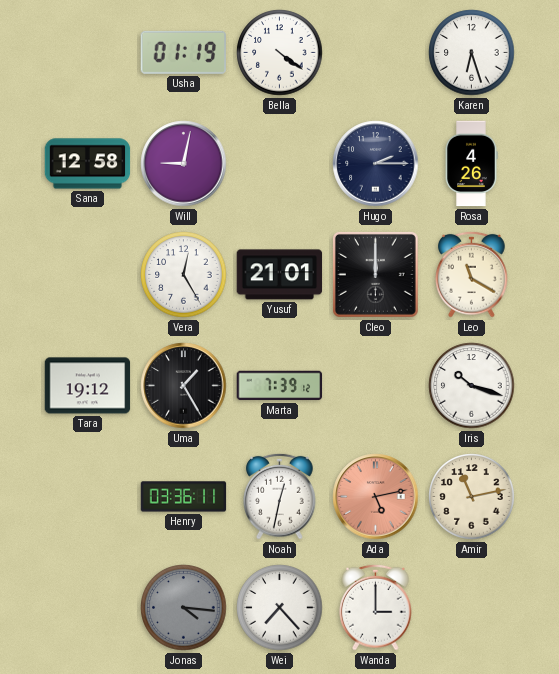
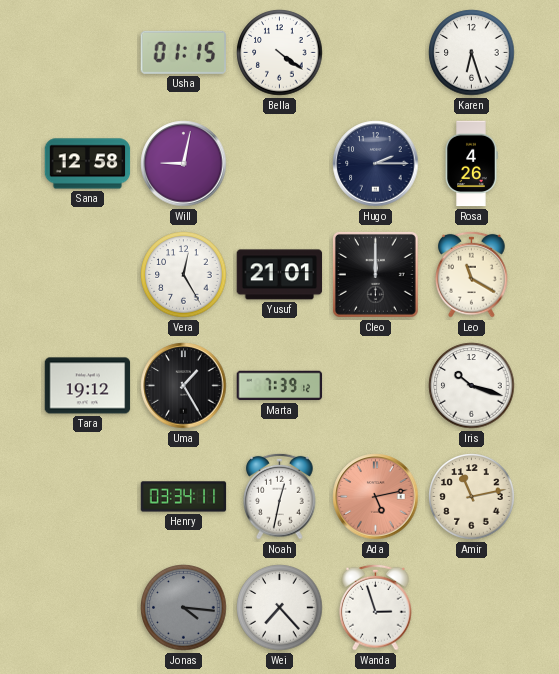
Usha: 01:19 -> 01:15
Henry: 03:36 -> 03:34
Wanda: 3:00 -> 2:57
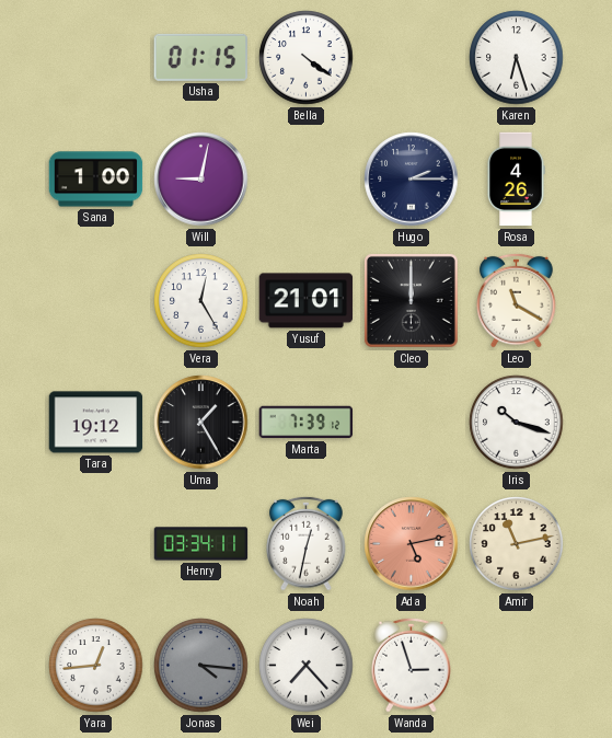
Sana: 12:58 -> 1:00
Yara: none -> 12:44
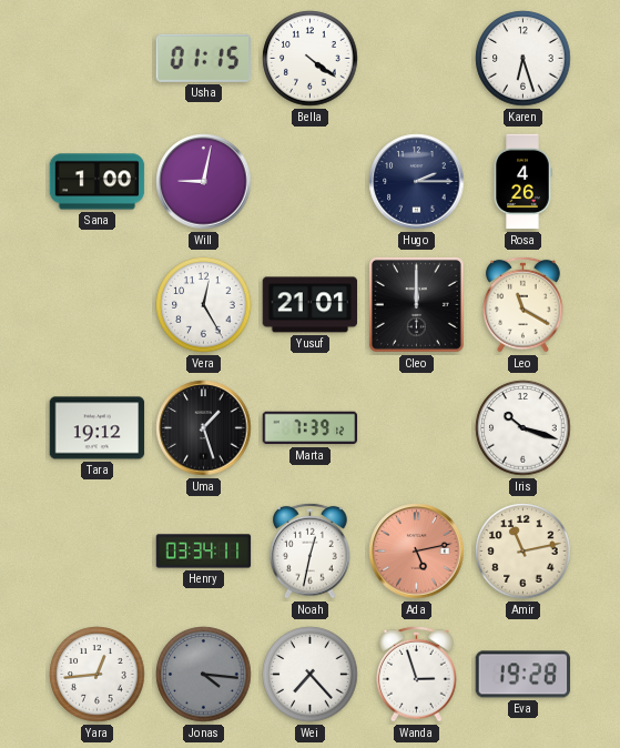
Uma: 1:25 -> 1:27
Eva: none -> 19:28
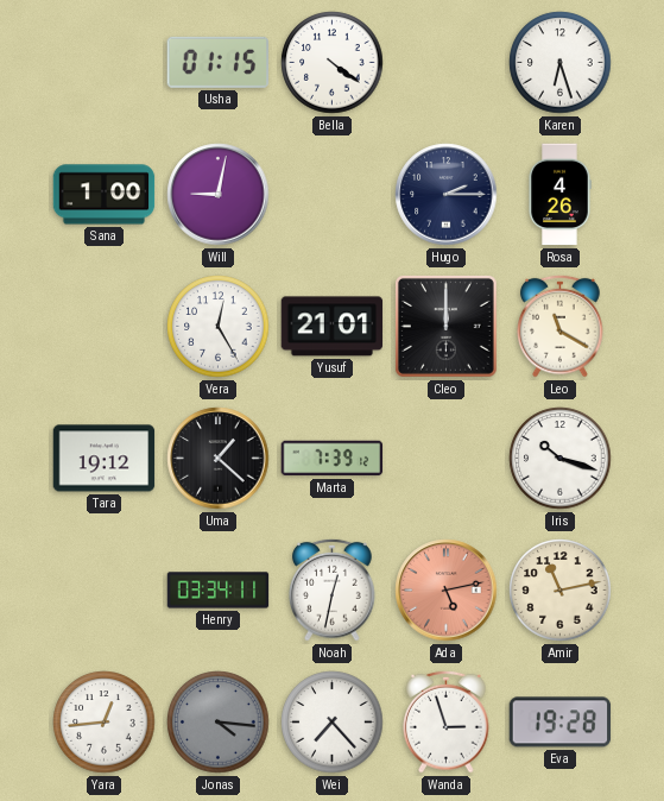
Uma: 1:27 -> 1:22
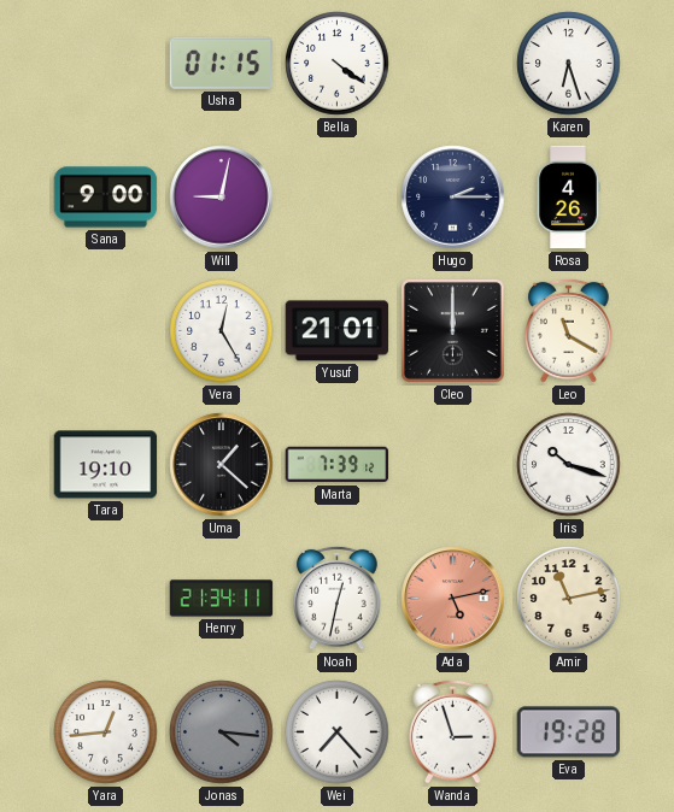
Sana: 1:00 -> 9:00
Tara: 19:12 -> 19:10
Henry: 03:34 -> 21:34
